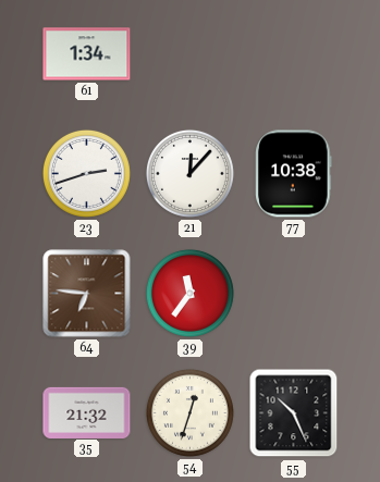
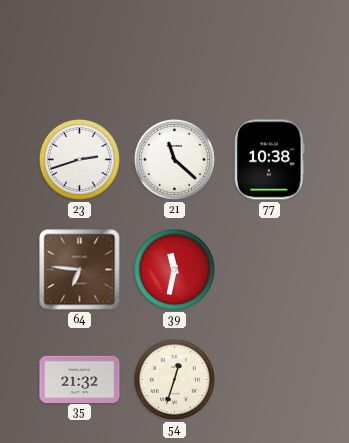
61: 1:34 -> none
21: 12:07 -> 11:22
39: 11:36 -> 11:32
55: 10:26 -> none
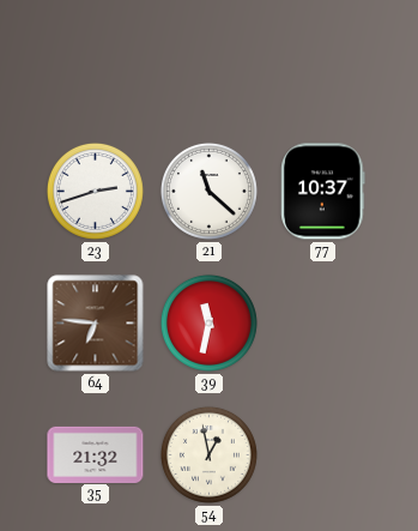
77: 10:38 -> 10:37
54: 12:33 -> 12:58
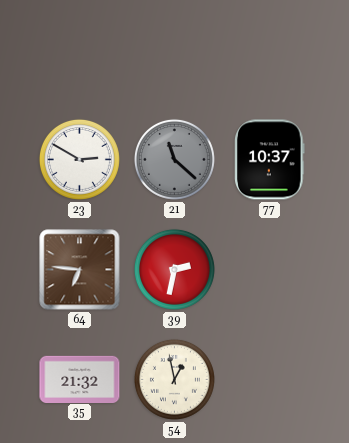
23: 2:42 -> 2:50
21 dial: white -> grey
39: 11:32 -> 2:32
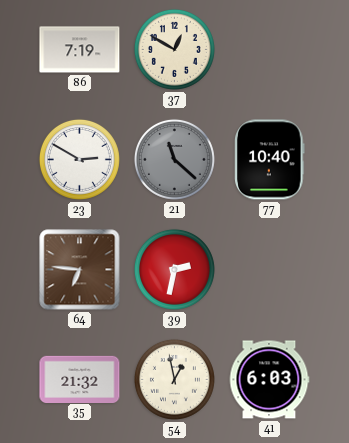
86: none -> 7:19
37: none -> 12:50
77: 10:37 -> 10:40
41: none -> 6:03
